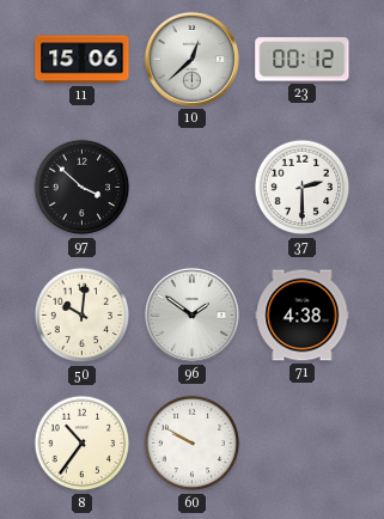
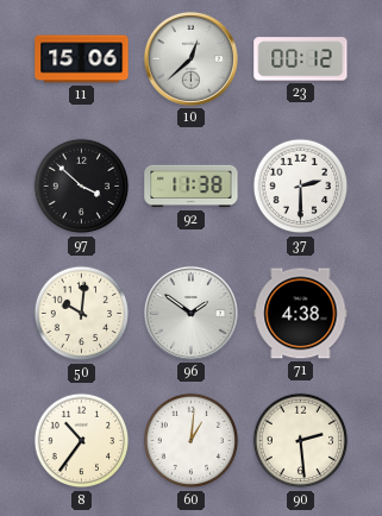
92: none -> 11:38
60: 9:50 -> 1:01
90: none -> 2:29
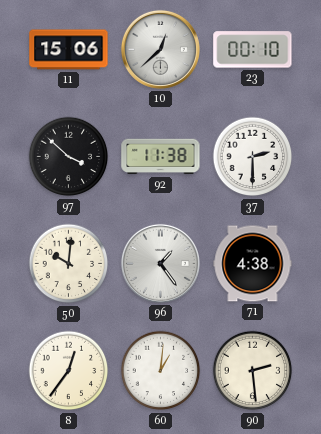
23: 00:12 -> 00:10
96: 1:51 -> 1:24
8: 10:36 -> 12:36
